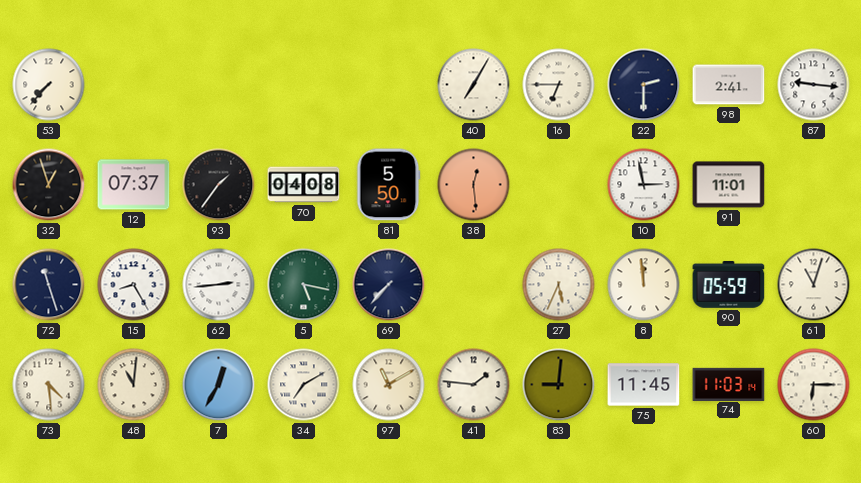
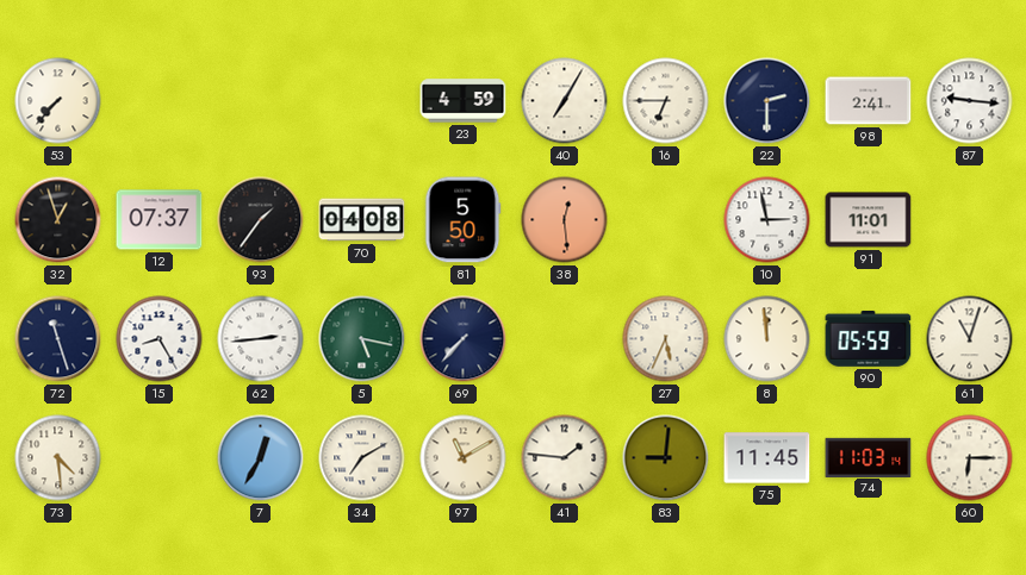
23: none -> 4:59
48: 11:01 -> none
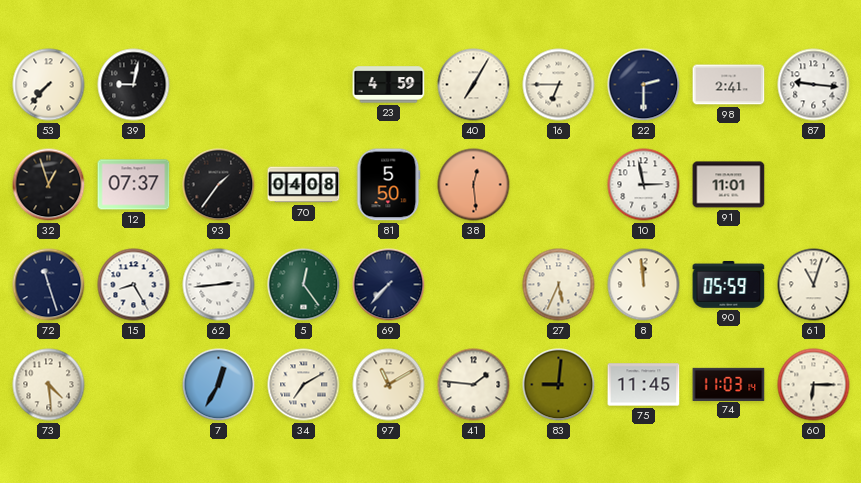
39: none -> 9:02
5: 5:17 -> 12:24
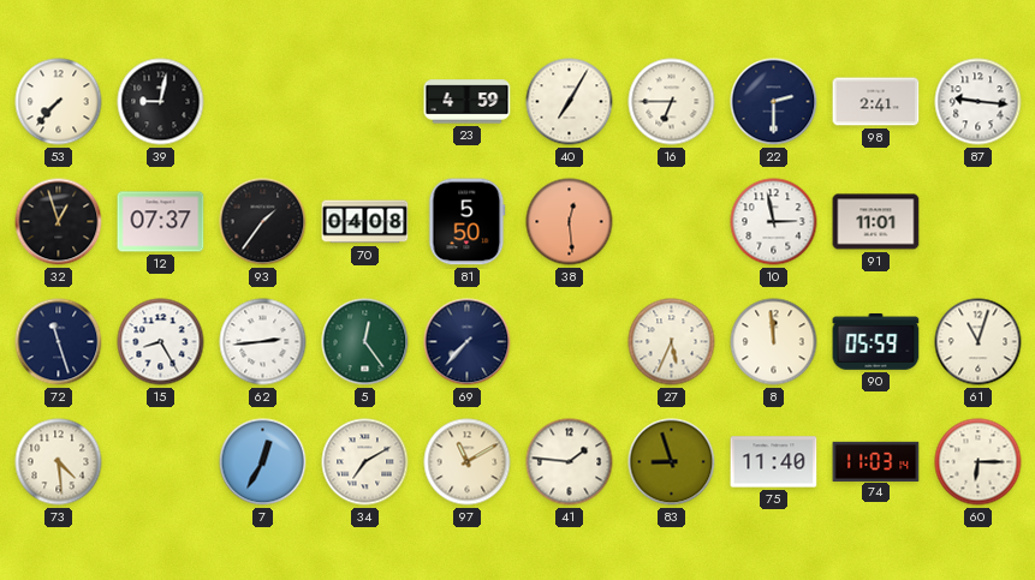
83: 9:01 -> 8:57
75: 11:45 -> 11:40
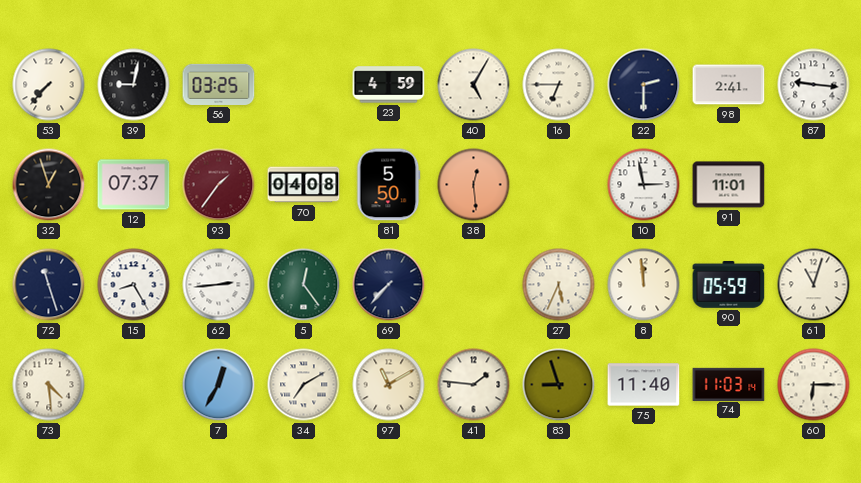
56: none -> 03:25
40: 7:05 -> 5:05
93 dial: black -> burgundy
